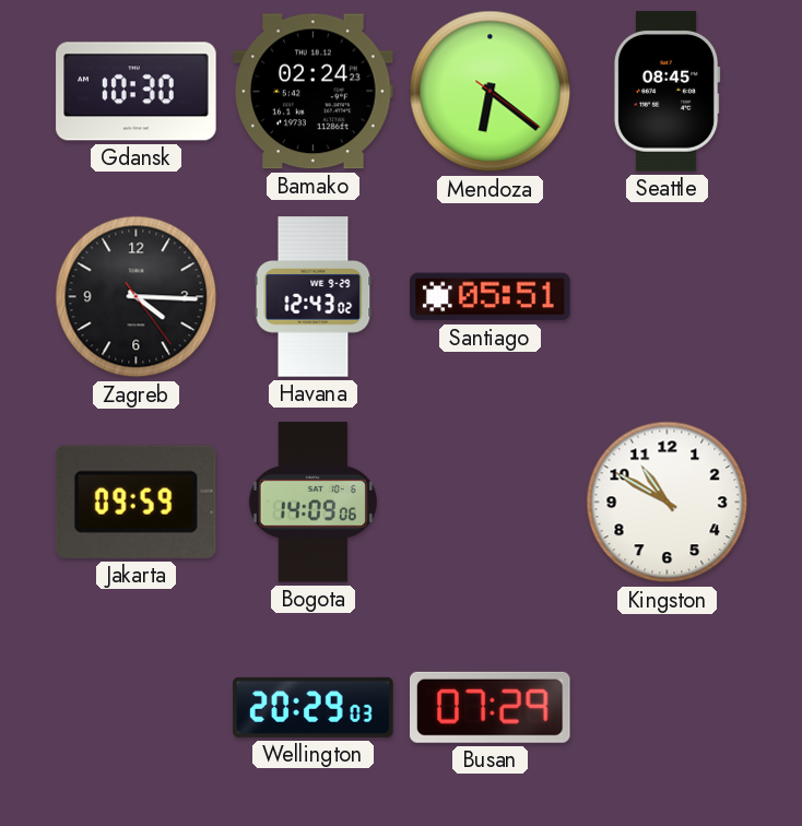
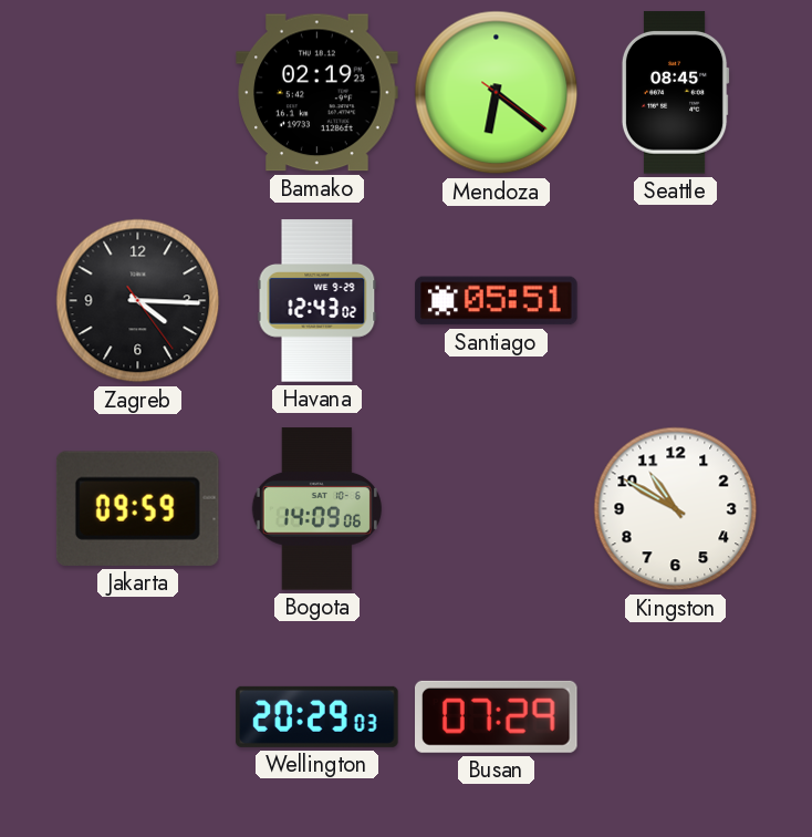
Gdansk: 10:30 -> none
Bamako: 02:24 -> 02:19
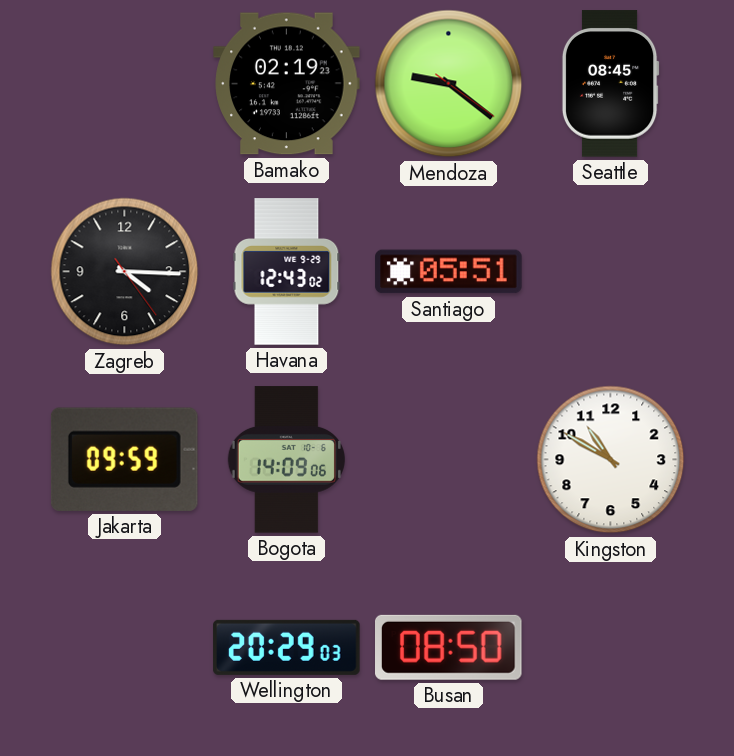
Mendoza: 6:21 -> 9:21
Busan: 07:29 -> 08:50
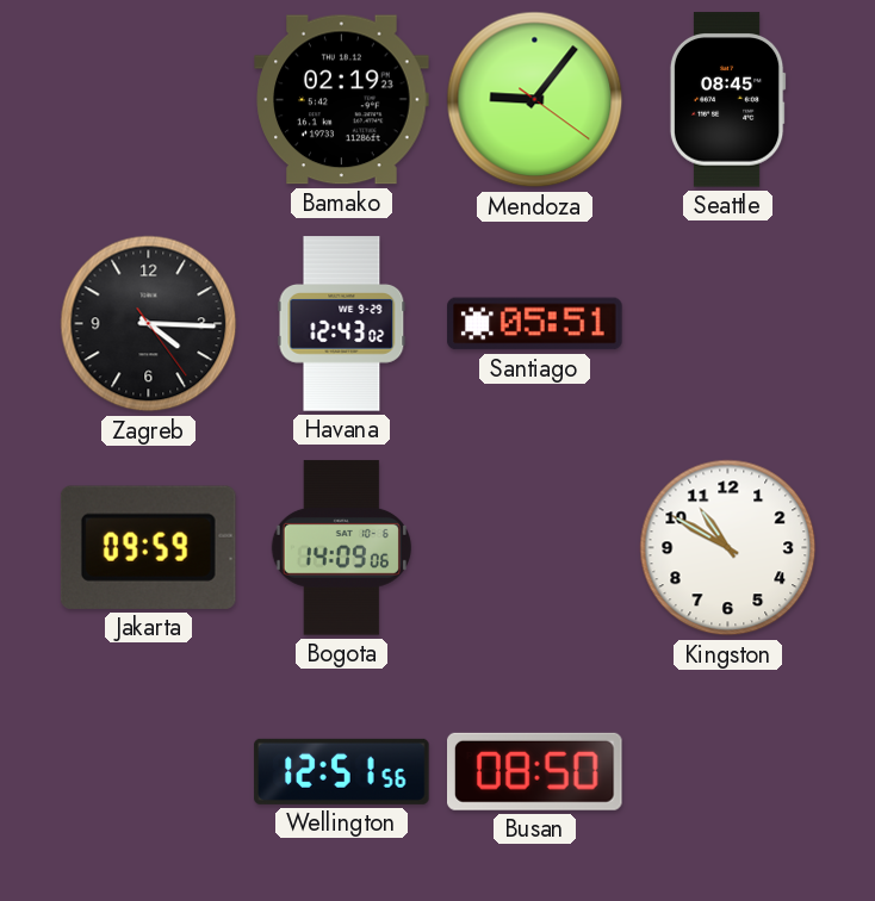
Mendoza: 9:21 -> 9:06
Wellington: 20:29 -> 12:51
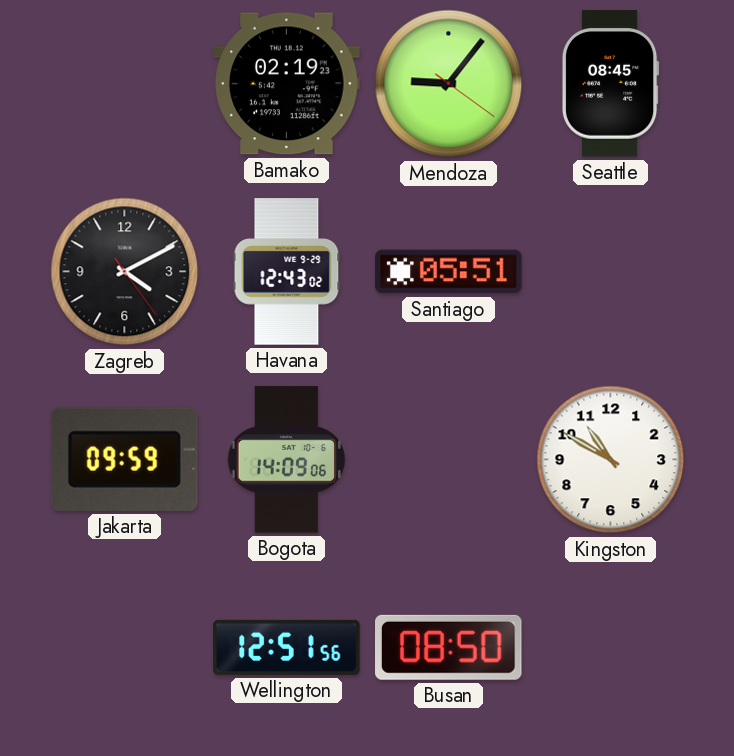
Zagreb: 4:15 -> 4:10
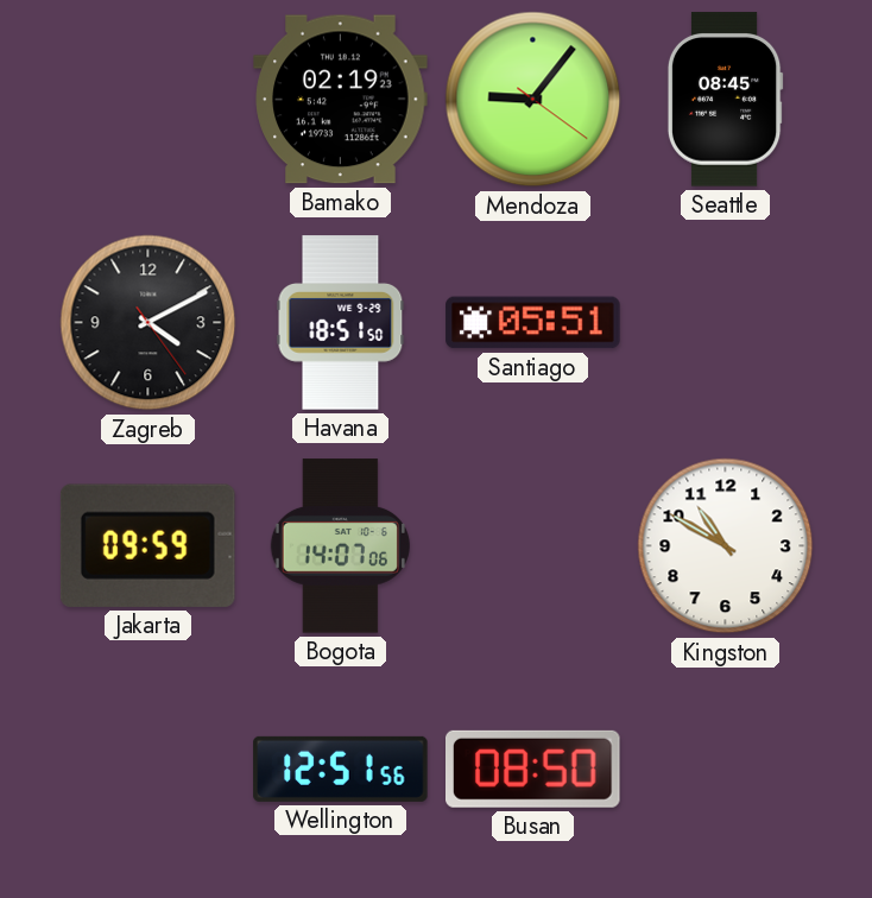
Havana: 12:43 -> 18:51
Bogota: 14:09 -> 14:07
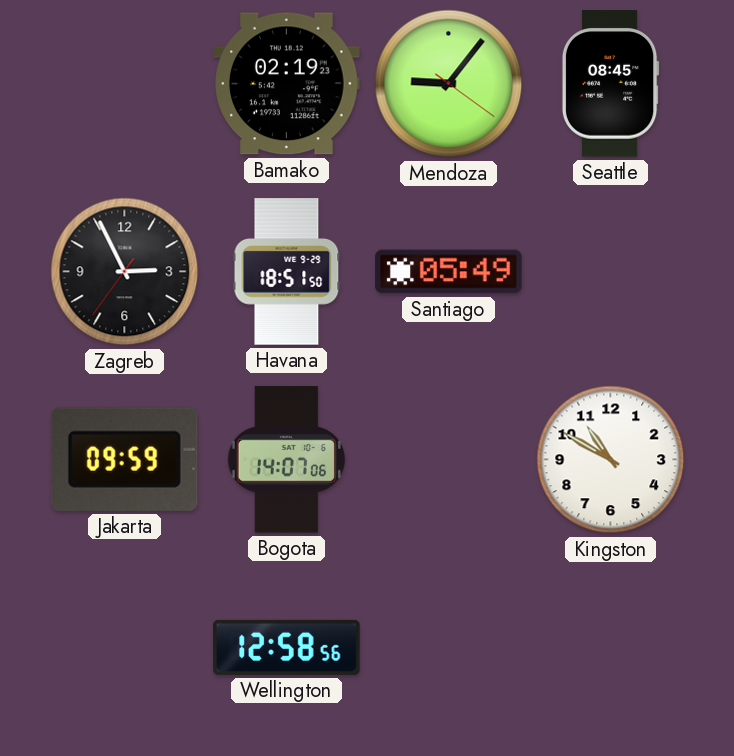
Zagreb: 4:10 -> 2:55
Santiago: 05:51 -> 05:49
Wellington: 12:51 -> 12:58
Busan: 08:50 -> none
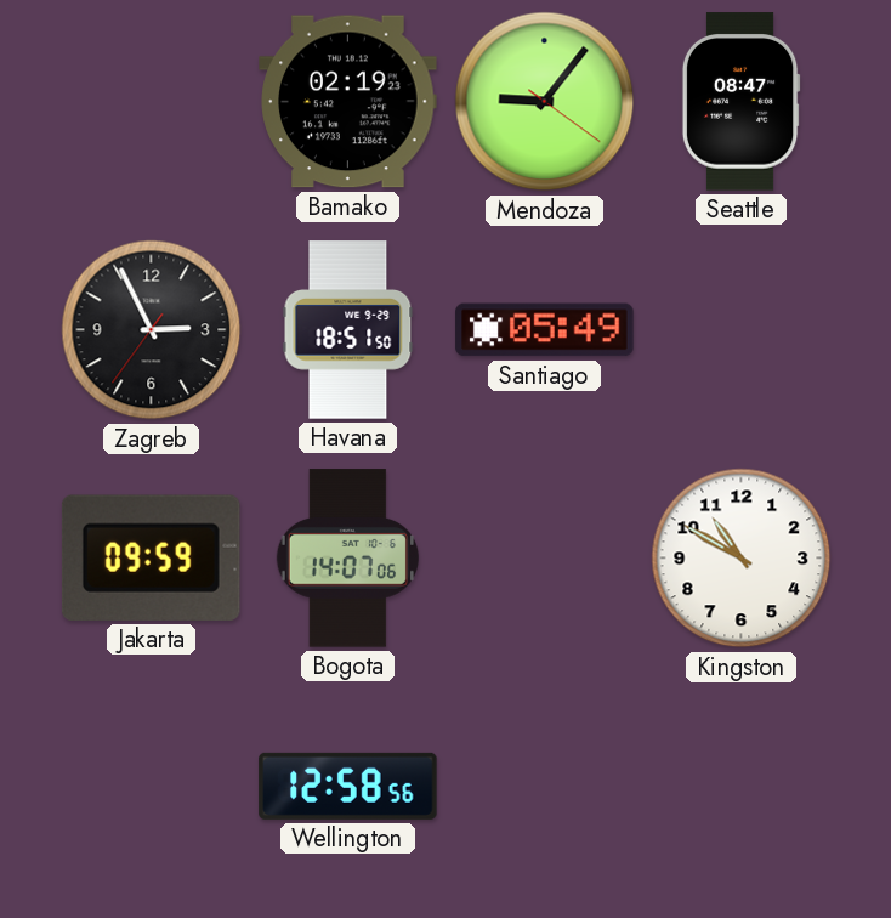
Seattle: 08:45 -> 08:47
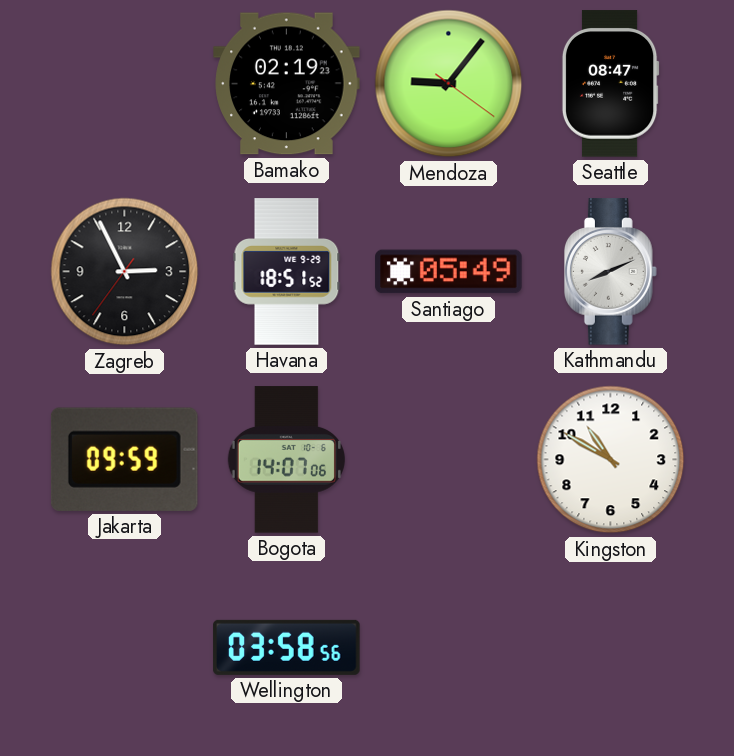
Havana: 18:51:50 -> 18:51:52
Kathmandu: none -> 8:11
Wellington: 12:58 -> 03:58
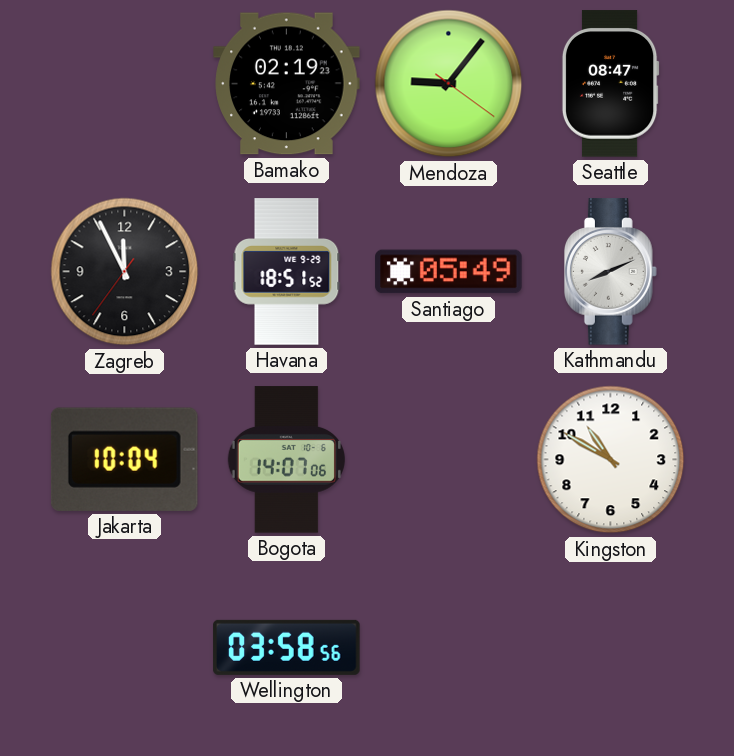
Zagreb: 2:55 -> 11:55
Jakarta: 09:59 -> 10:04
